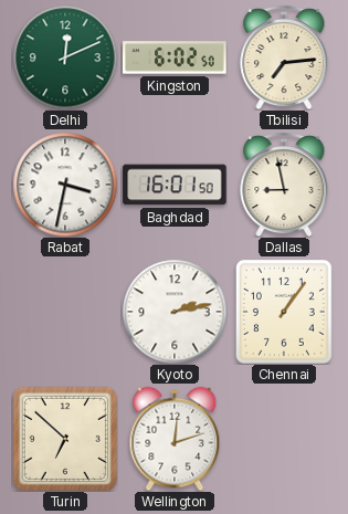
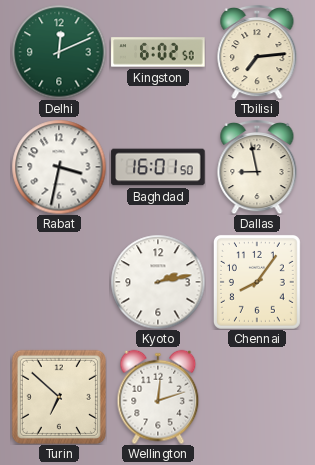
Chennai: 1:06 -> 8:06
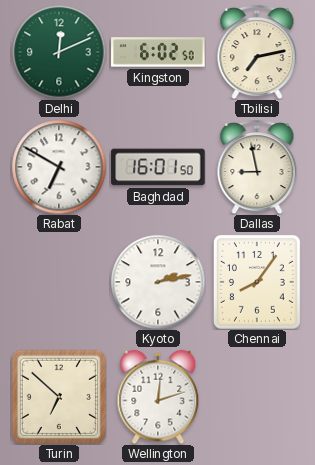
Tbilisi: 7:14 -> 7:13
Rabat: 3:32 -> 6:50
